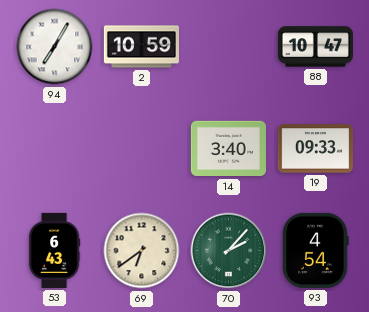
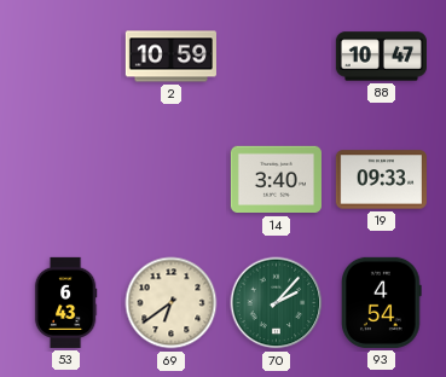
94: 7:05 -> none
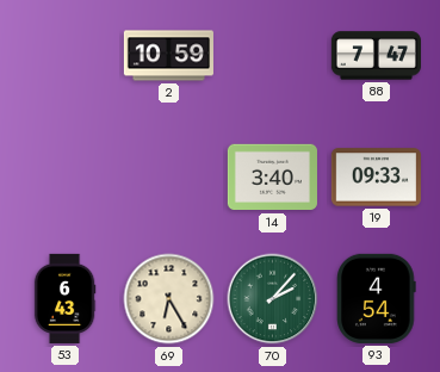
88: 10:47 -> 7:47
69: 6:39 -> 6:25
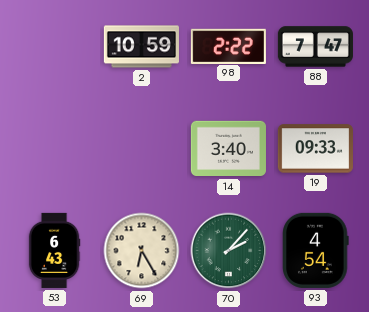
98: none -> 2:22
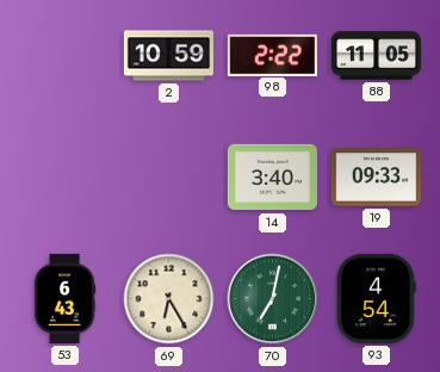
88: 7:47 -> 11:05
70: 2:07 -> 7:02
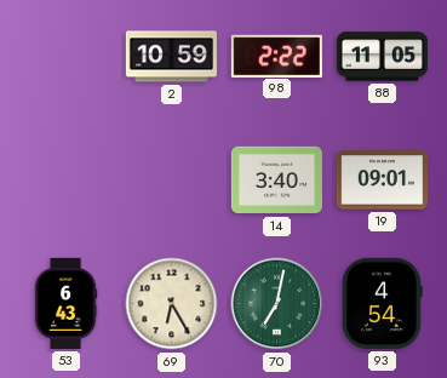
19: 09:33 -> 09:01
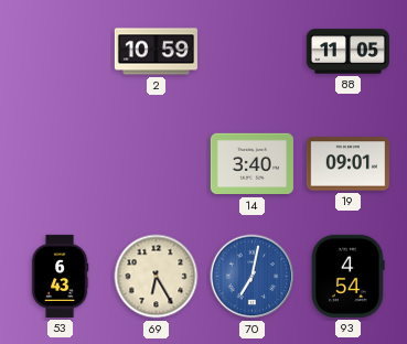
98: 2:22 -> none
70 dial: green -> blue
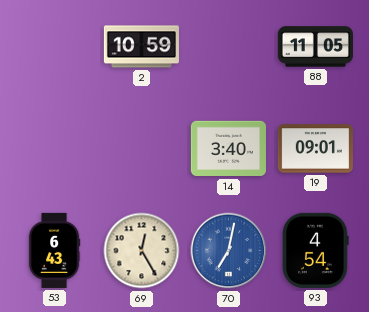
69: 6:25 -> 12:25
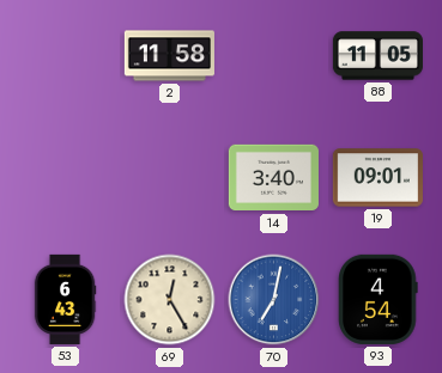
2: 10:59 -> 11:58
